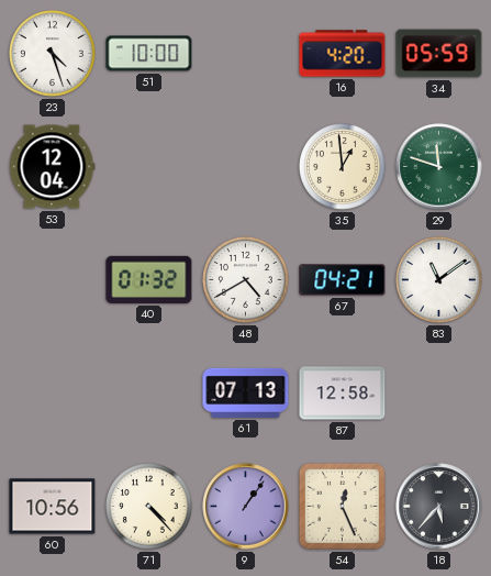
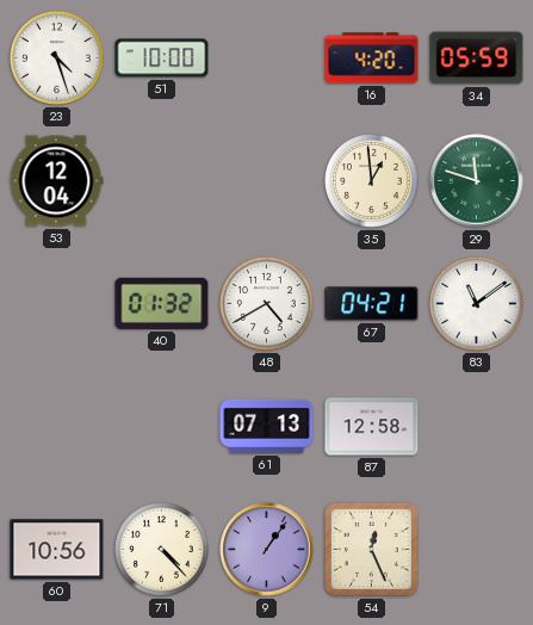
18: 5:37 -> none
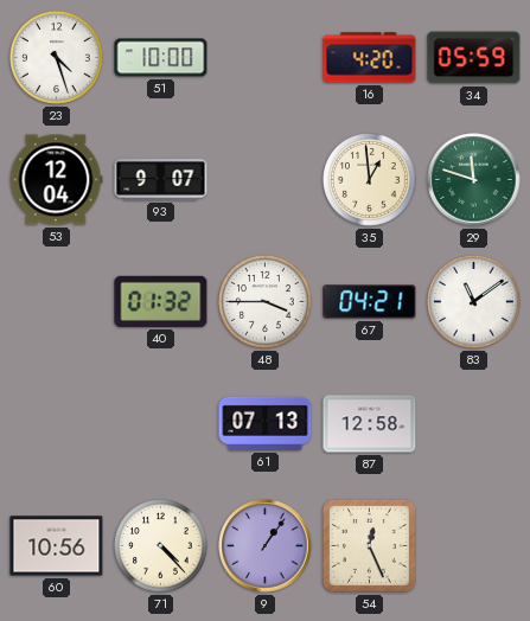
93: none -> 9:07
48: 4:40 -> 3:45
